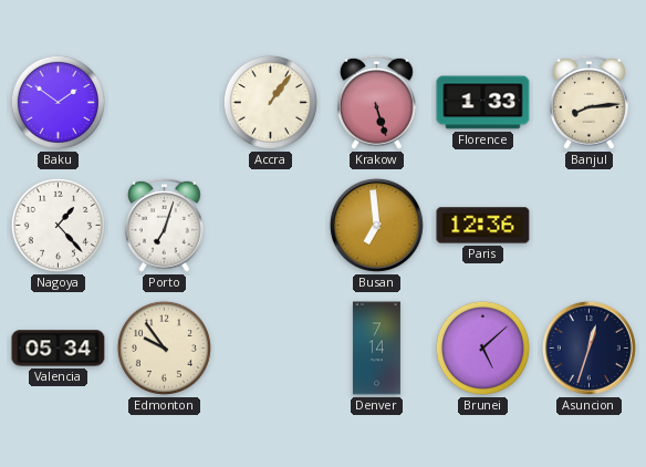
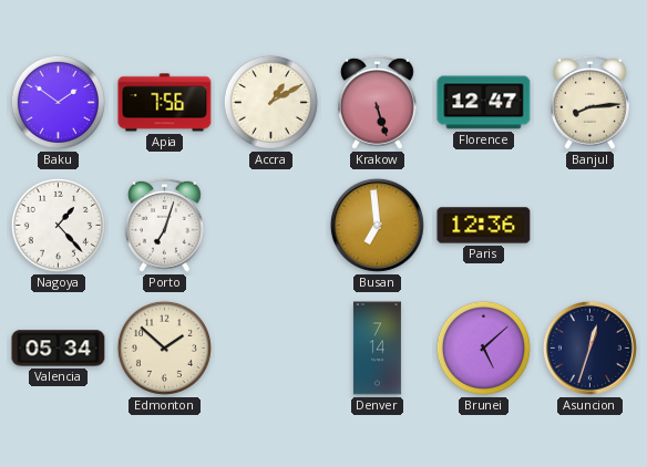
Apia: none -> 7:56
Accra: 1:06 -> 1:10
Florence: 1:33 -> 12:47
Edmonton: 9:54 -> 1:52
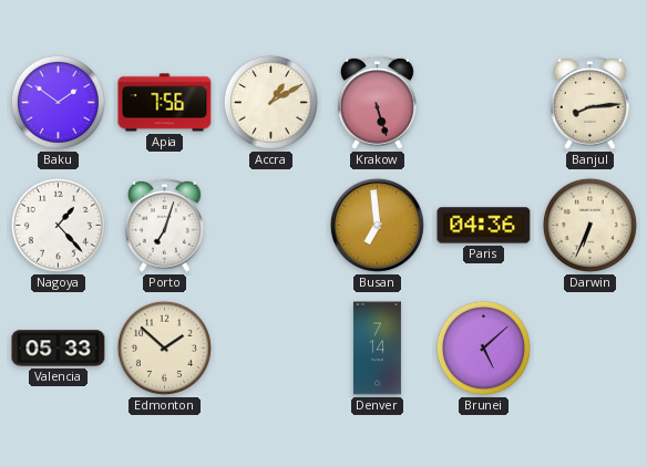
Florence: 12:47 -> none
Paris: 12:36 -> 04:36
Darwin: none -> 6:34
Valencia: 05:34 -> 05:33
Asuncion: 12:33 -> none
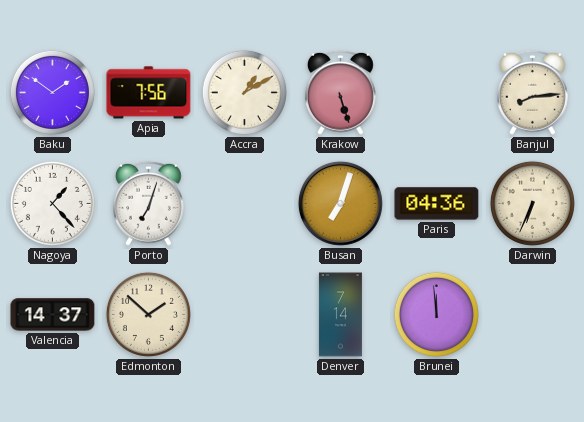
Busan: 6:59 -> 7:03
Valencia: 05:33 -> 14:37
Brunei: 5:08 -> 11:59
